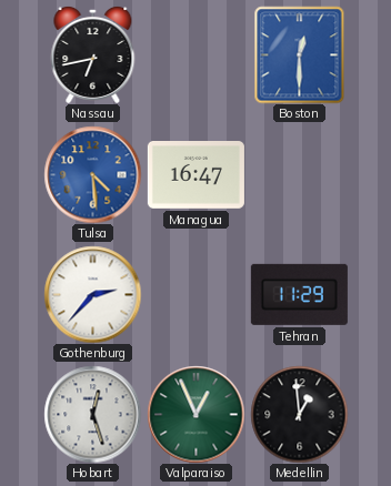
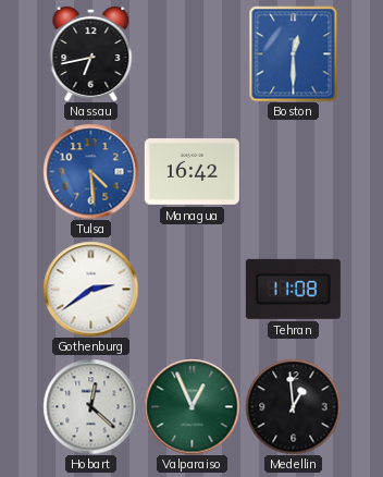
Managua: 16:47 -> 16:42
Gothenburg: 2:37 -> 2:39
Tehran: 11:29 -> 11:08
Hobart: 12:27 -> 12:22
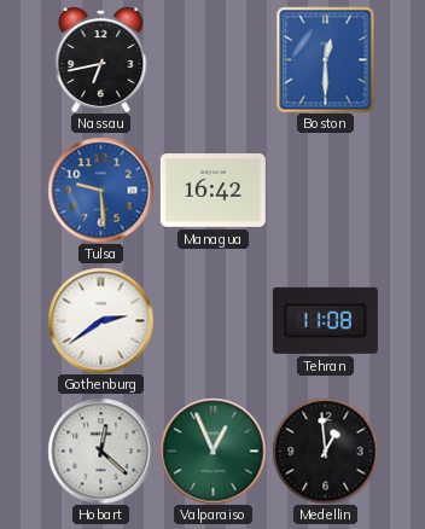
Tulsa: 4:29 -> 9:29
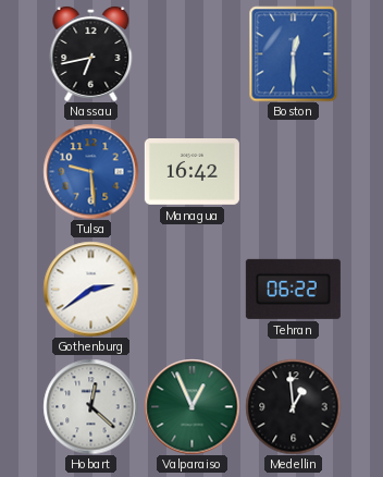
Tehran: 11:08 -> 06:22
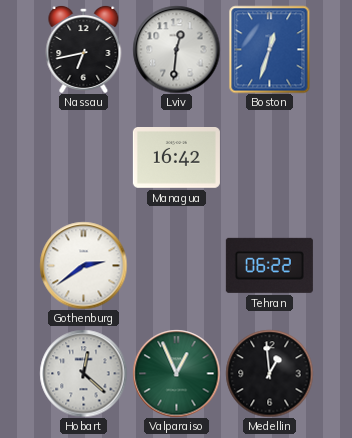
Lviv: none -> 12:31
Boston: 12:30 -> 12:33
Tulsa: 9:29 -> none
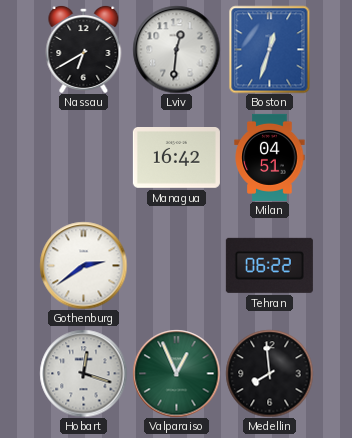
Nassau: 6:43 -> 6:40
Milan: none -> 04:51
Hobart: 12:22 -> 12:18
Medellin: 12:59 -> 7:59
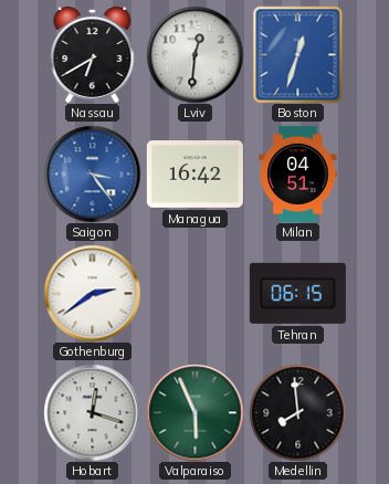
Saigon: none -> 3:24
Tehran: 06:22 -> 06:15
Valparaiso: 12:56 -> 5:56
